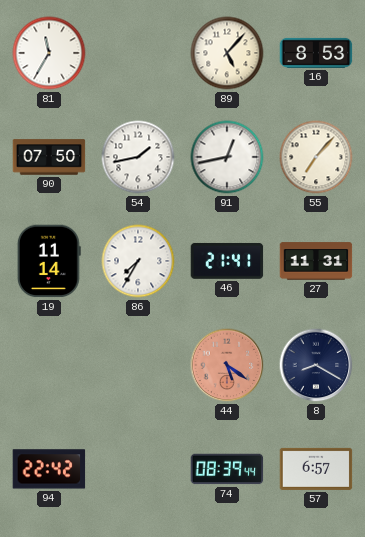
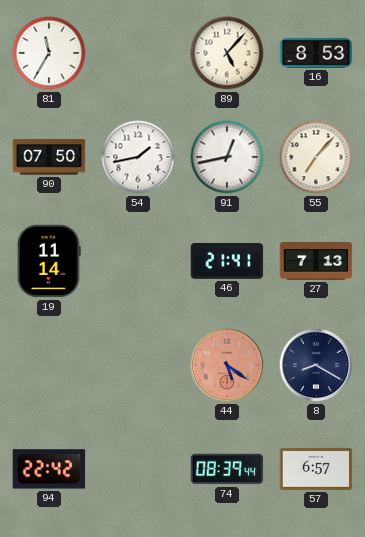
86: 7:35 -> none
27: 11:31 -> 7:13
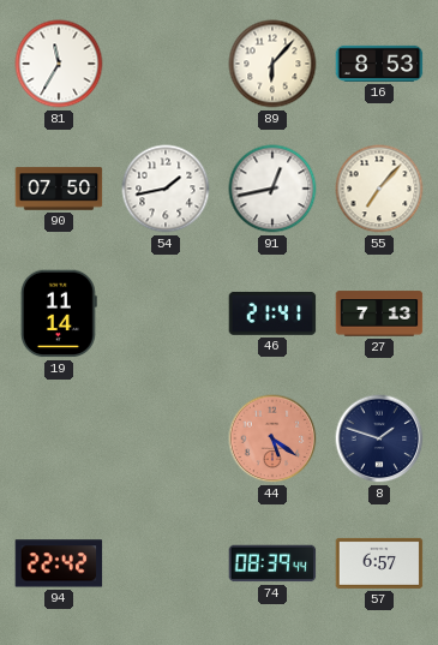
89: 5:07 -> 6:07
8: 8:20 -> 1:48
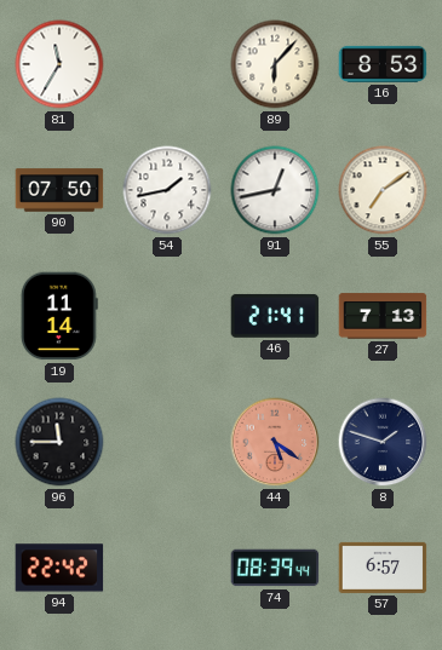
55: 7:07 -> 7:09
96: none -> 11:45
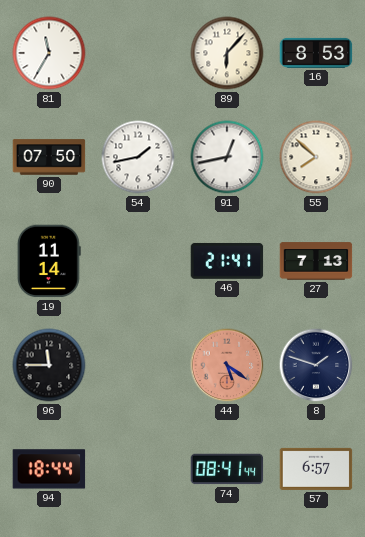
55: 7:09 -> 7:52
94: 22:42 -> 18:44
74: 08:39 -> 08:41
